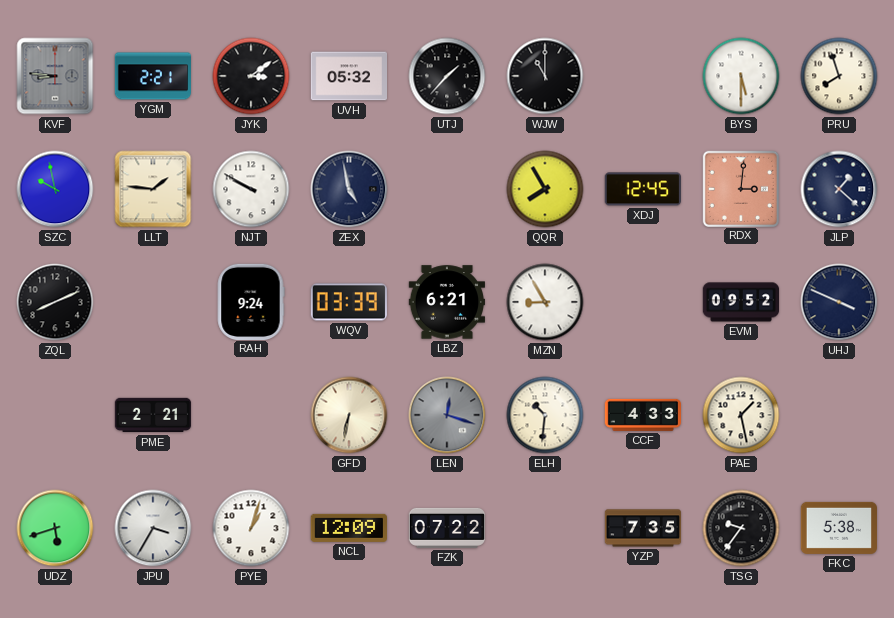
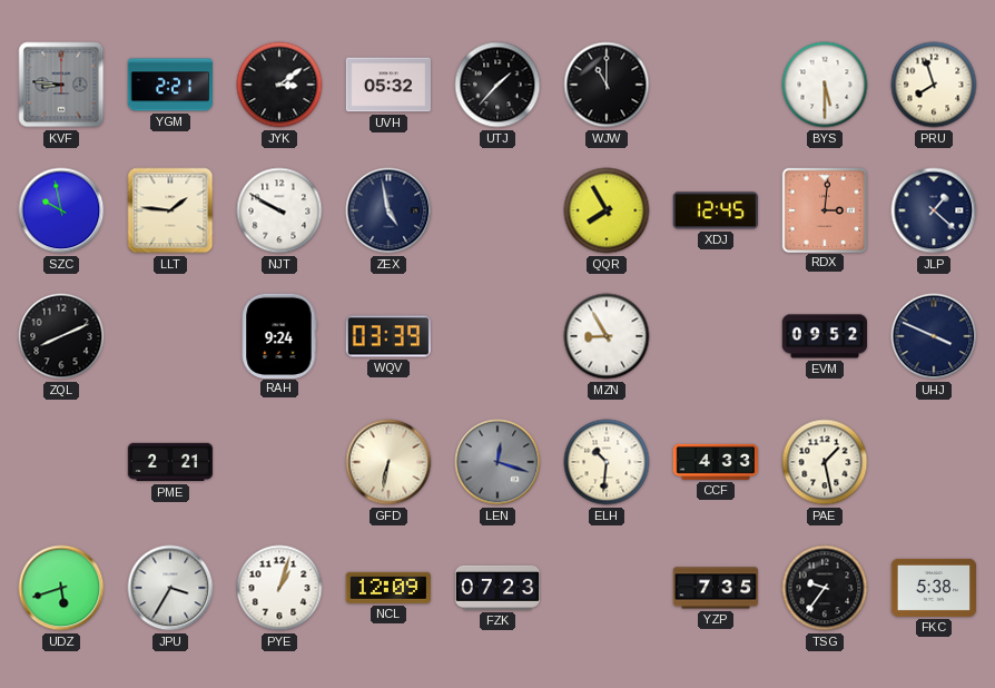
LBZ: 6:21 -> none
FZK: 07:22 -> 07:23
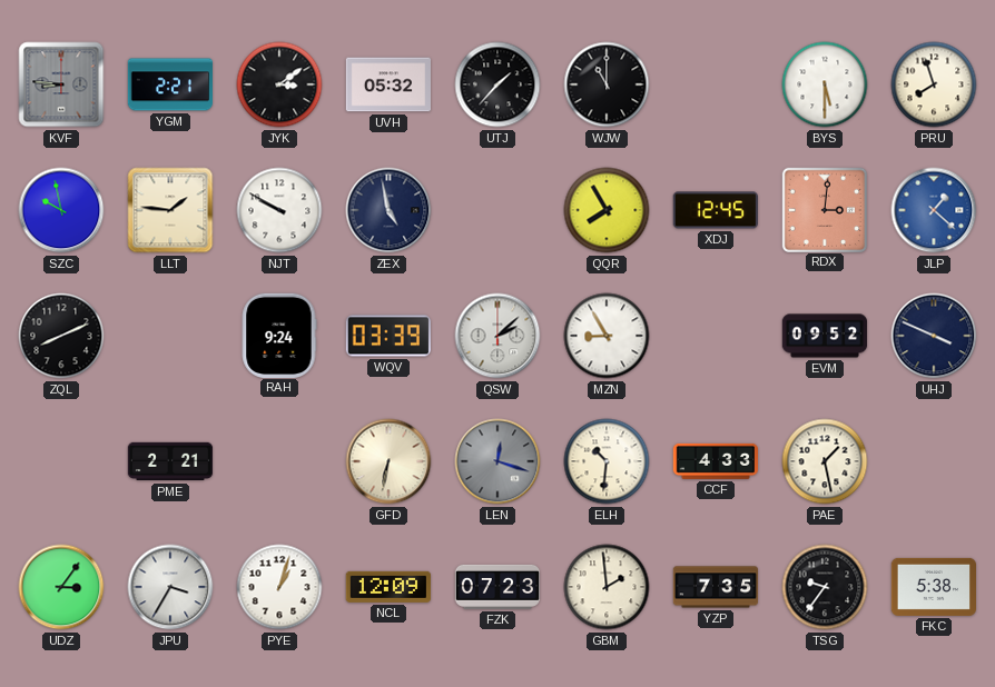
JLP dial: navy -> blue
QSW: none -> 2:08
UDZ: 5:42 -> 3:06
GBM: none -> 1:59
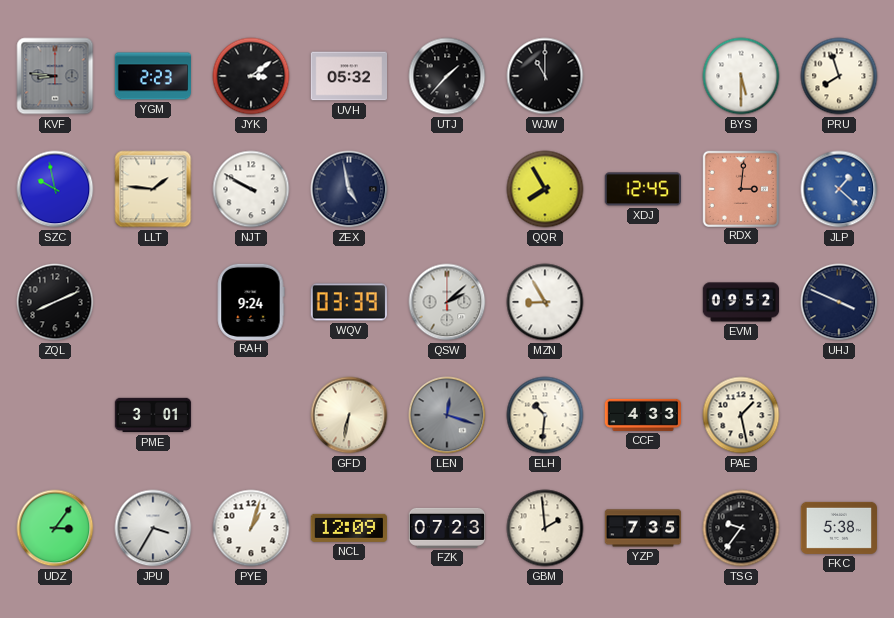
YGM: 2:21 -> 2:23
PME: 2:21 -> 3:01
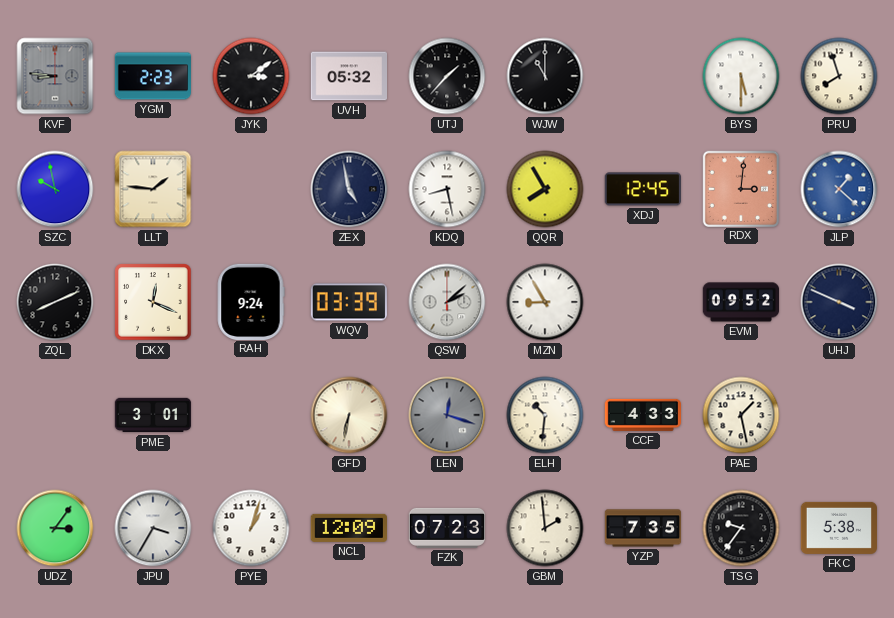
NJT: 9:50 -> none
KDQ: none -> 8:28
DKX: none -> 12:19
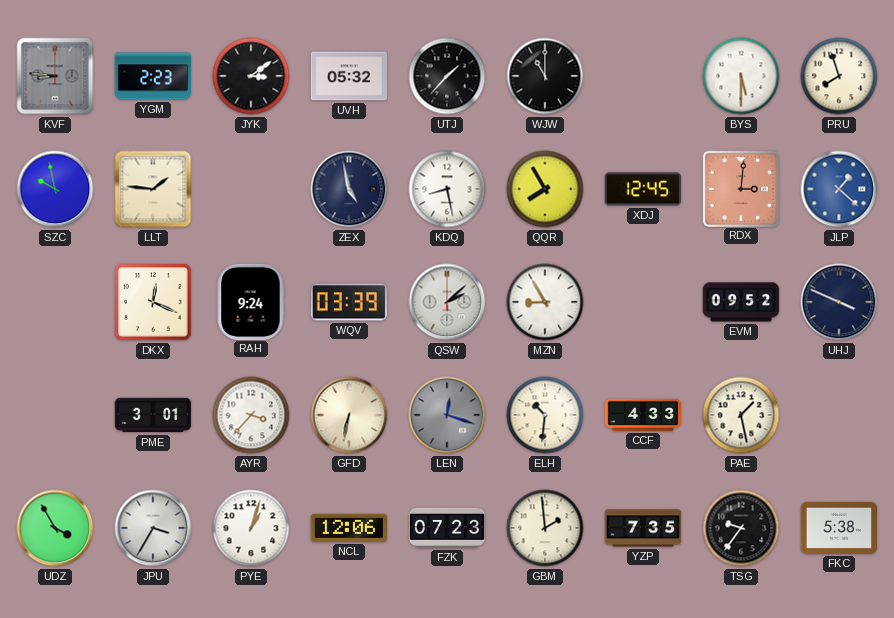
ZQL: 8:11 -> none
AYR: none -> 3:37
UDZ: 3:06 -> 3:55
NCL: 12:09 -> 12:06
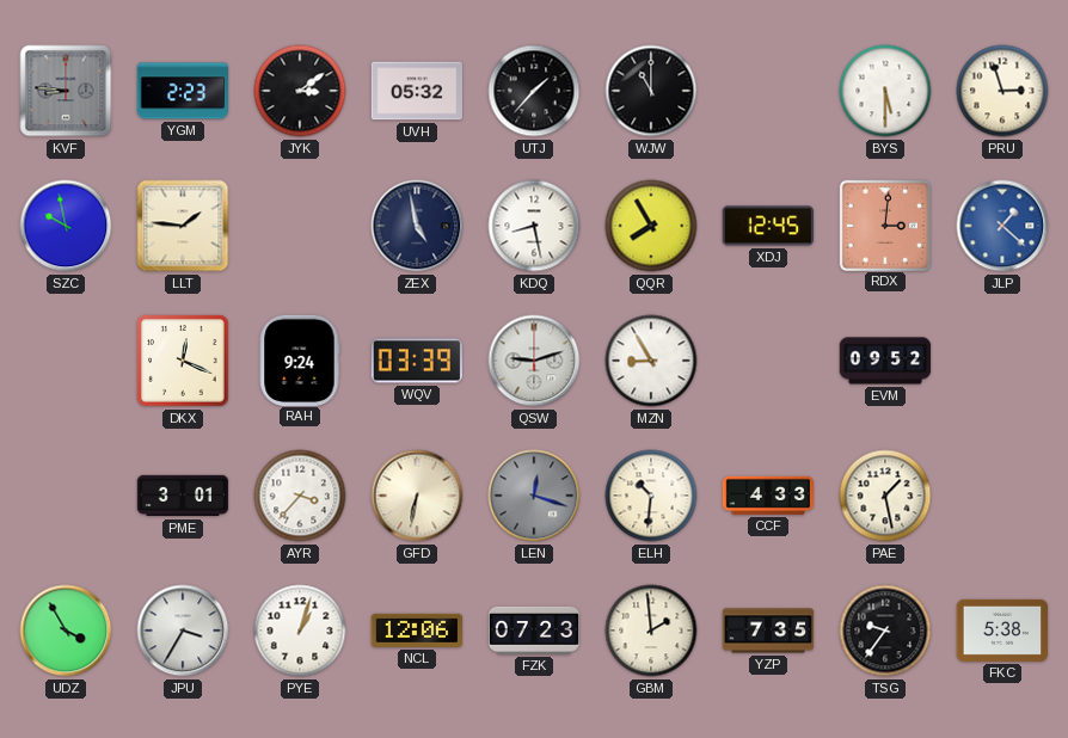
PRU: 7:57 -> 2:57
QSW: 2:08 -> 9:12
UHJ: 3:49 -> none
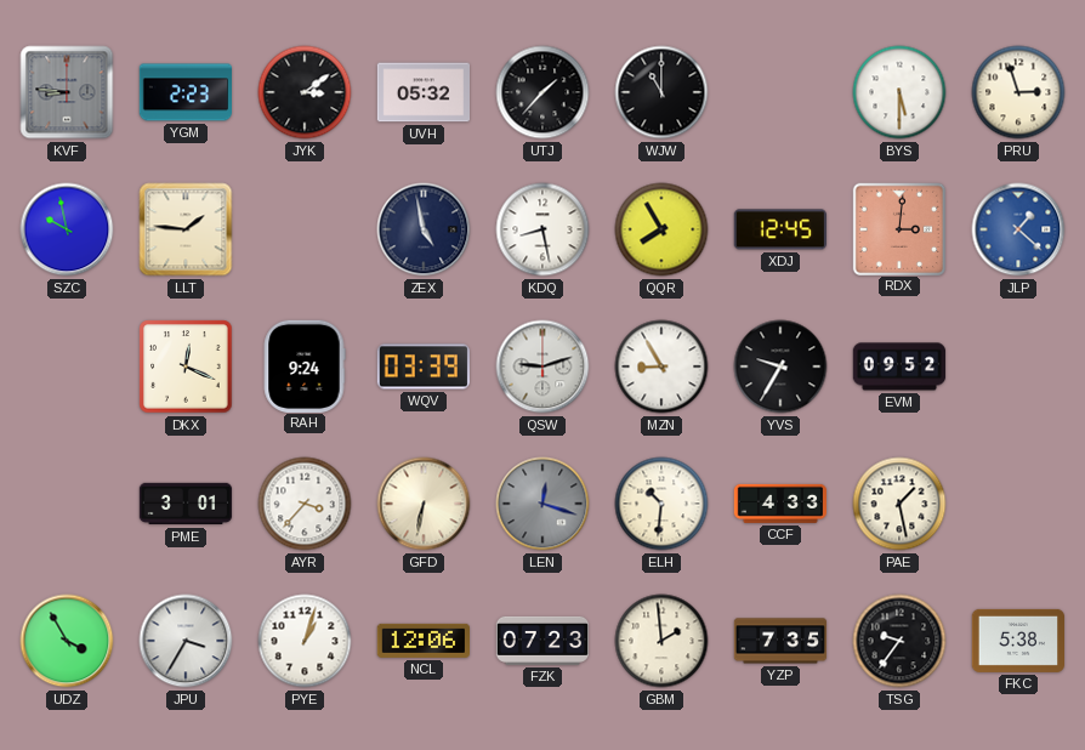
YVS: none -> 9:35
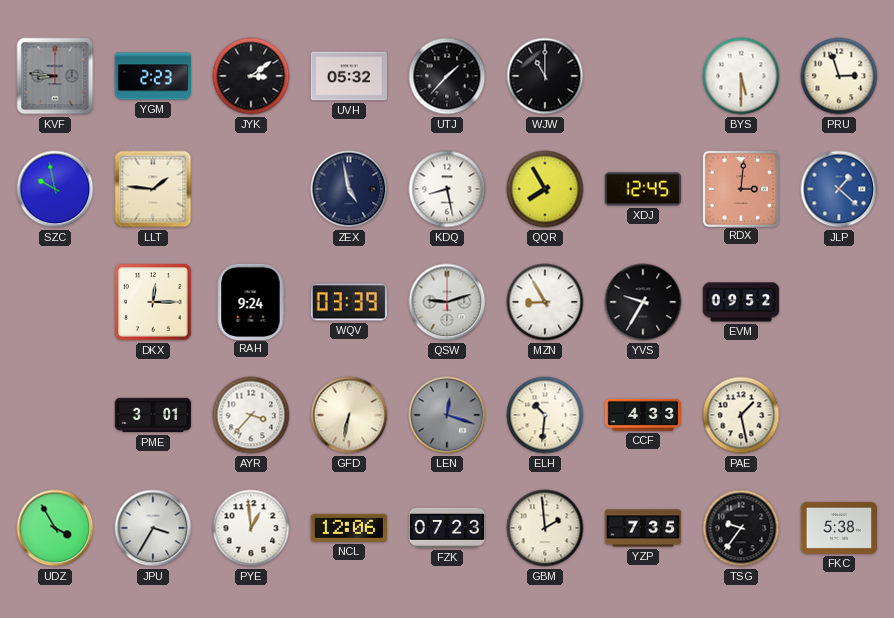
DKX: 12:19 -> 12:15
PYE: 1:03 -> 12:59
